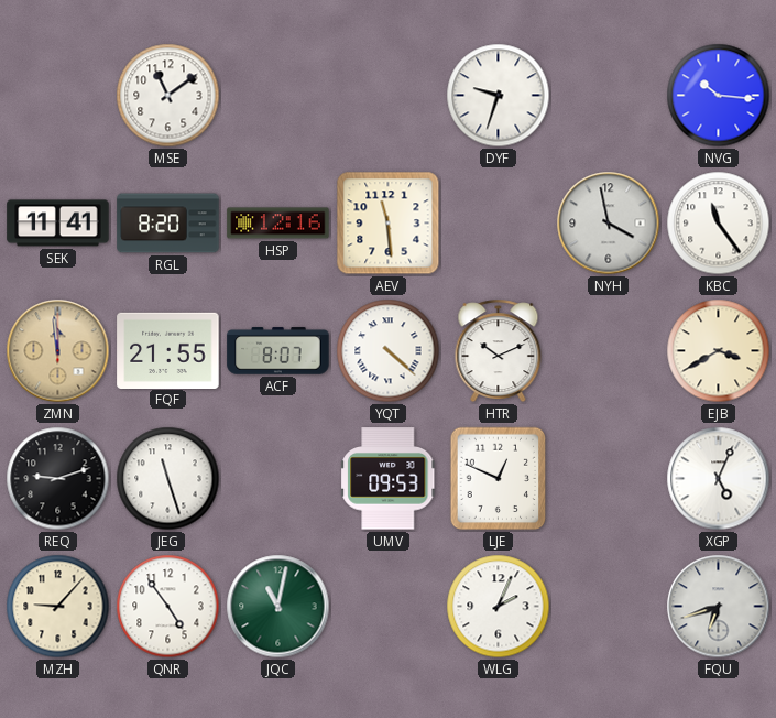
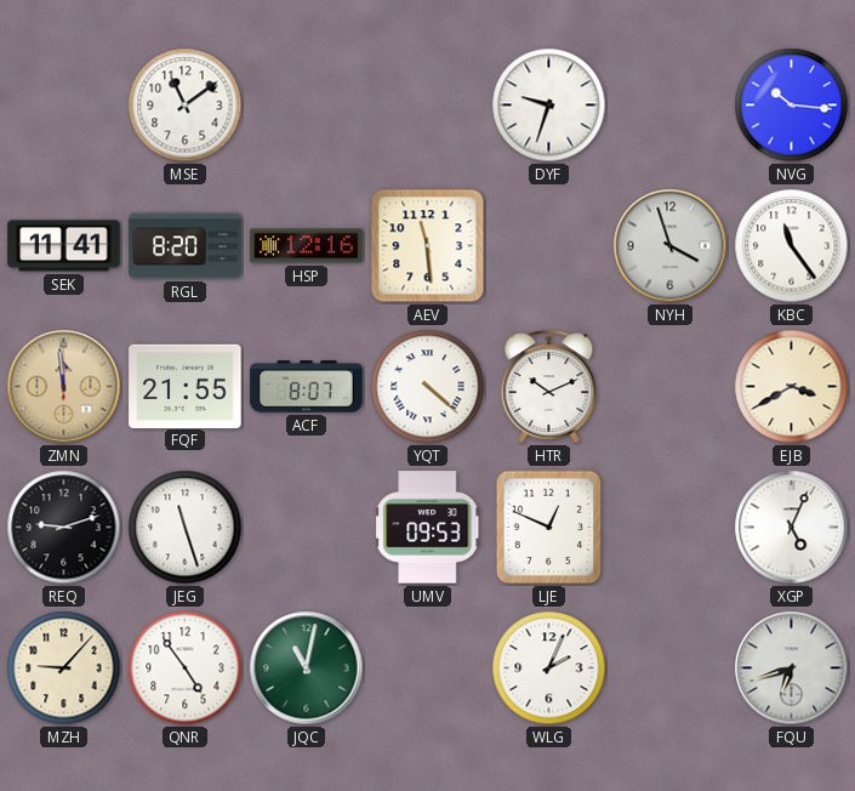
NYH: 3:58 -> 3:57
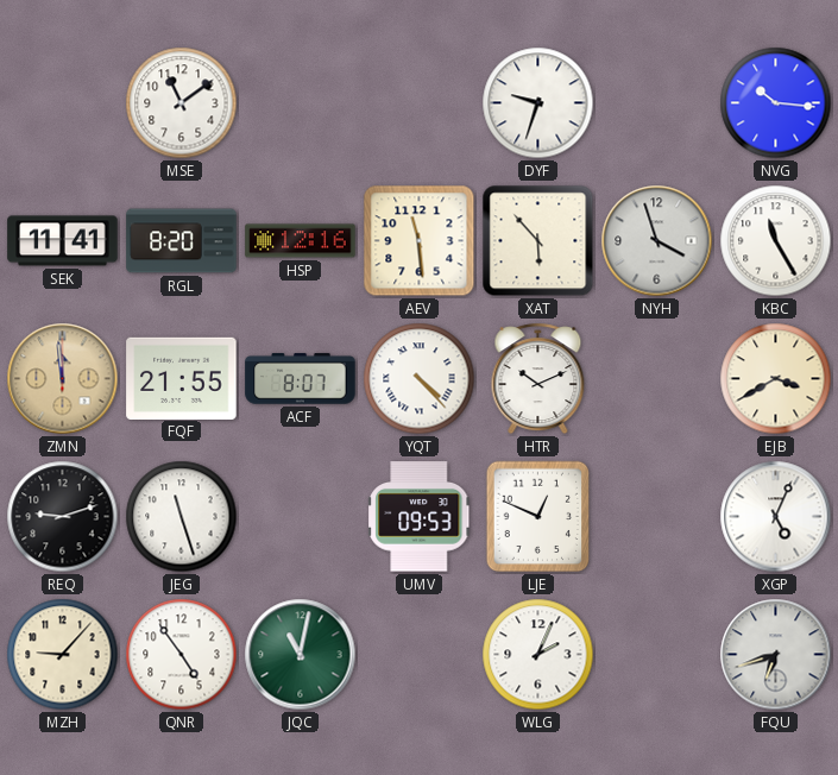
XAT: none -> 5:53
KBC: 11:24 -> 11:25
YQT: 4:22 -> 4:23
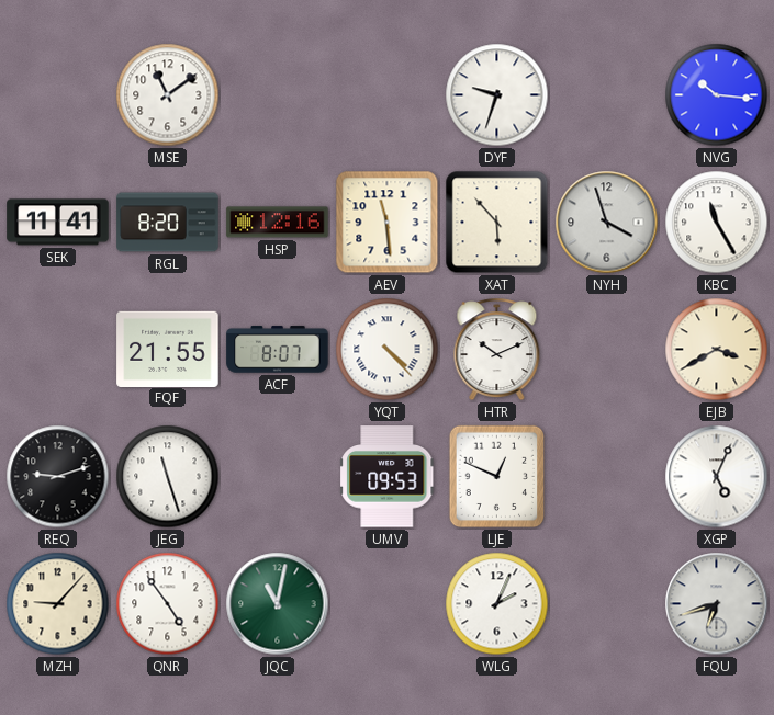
ZMN: 11:59 -> none
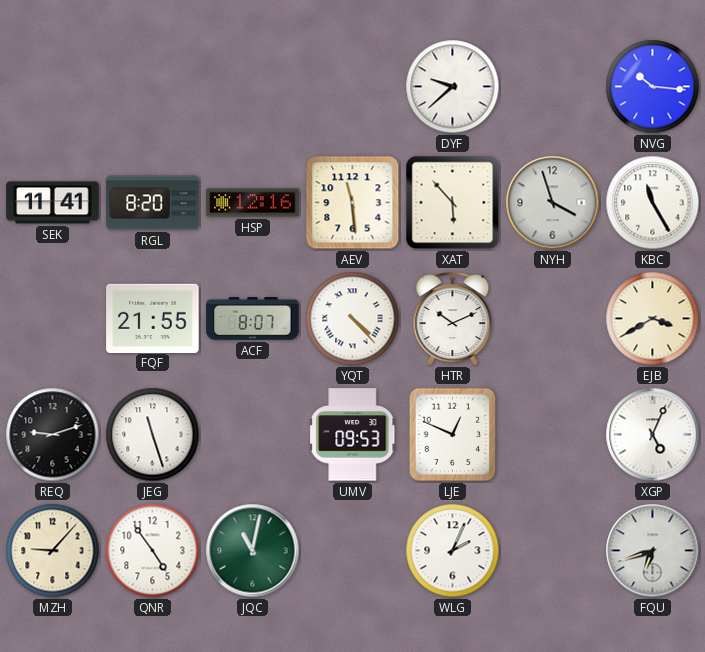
MSE: 11:09 -> none
DYF: 9:33 -> 9:38
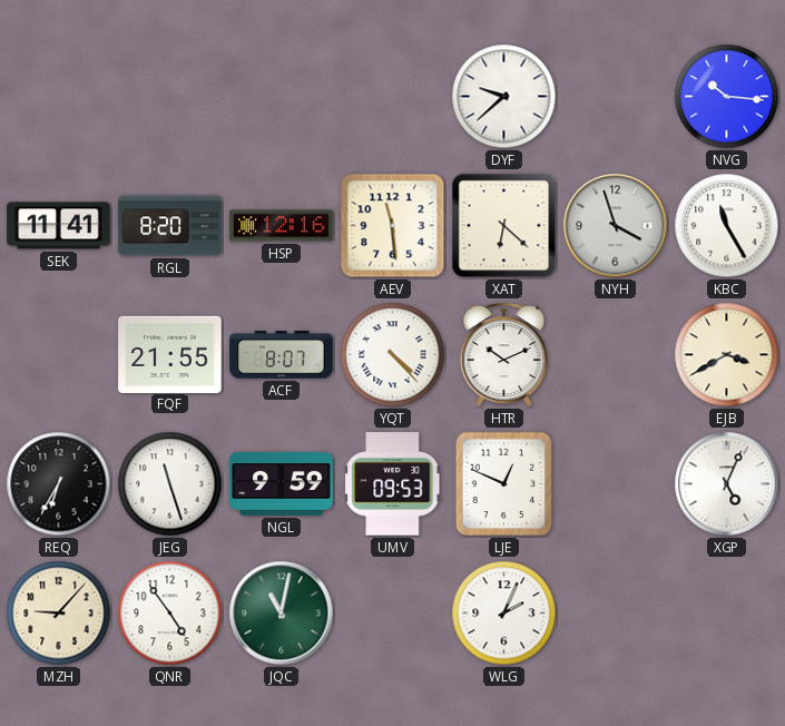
XAT: 5:53 -> 6:22
REQ: 9:12 -> 6:35
NGL: none -> 9:59
FQU: 6:42 -> none
